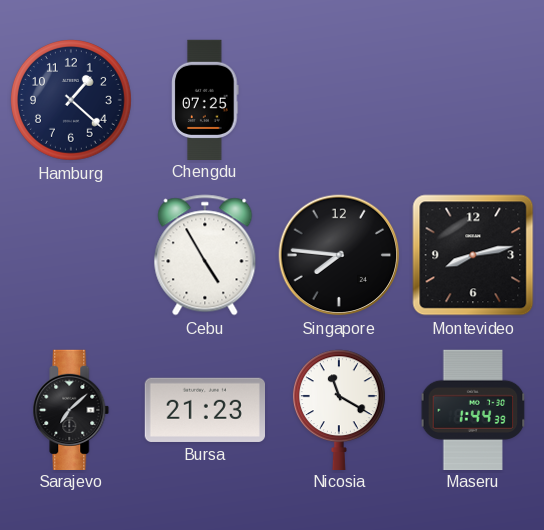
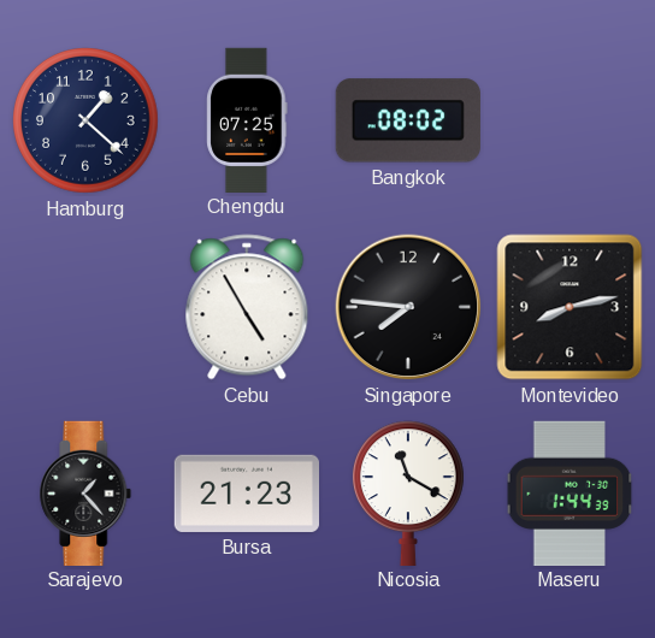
Bangkok: none -> 08:02
Sarajevo: 7:08 -> 1:23
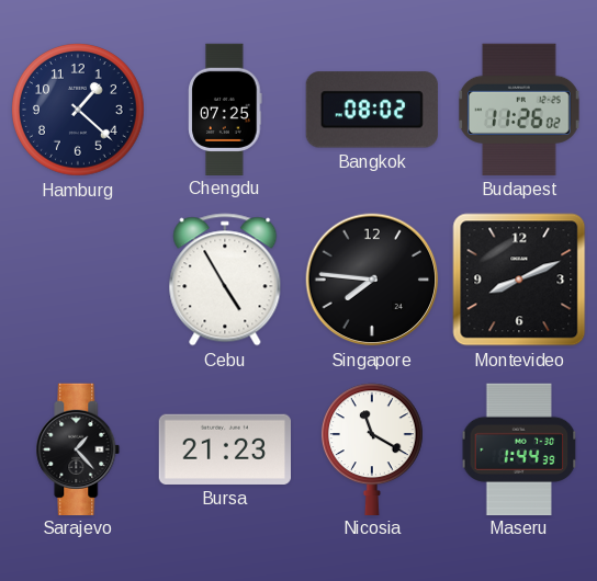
Budapest: none -> 11:26
Montevideo: 8:13 -> 8:11
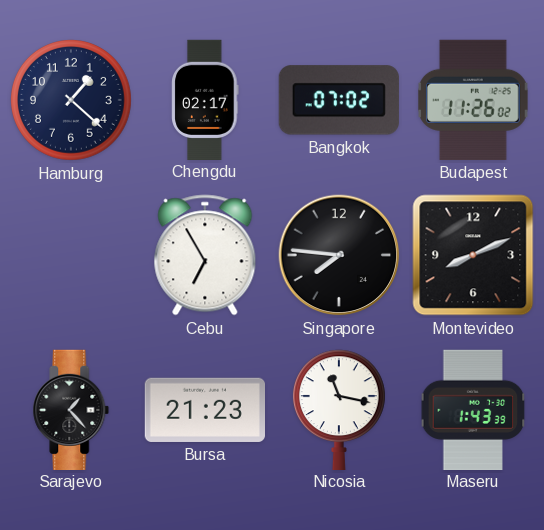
Chengdu: 07:25 -> 02:17
Bangkok: 08:02 -> 07:02
Cebu: 4:55 -> 6:55
Nicosia: 11:20 -> 11:17
Maseru: 1:44 -> 1:43
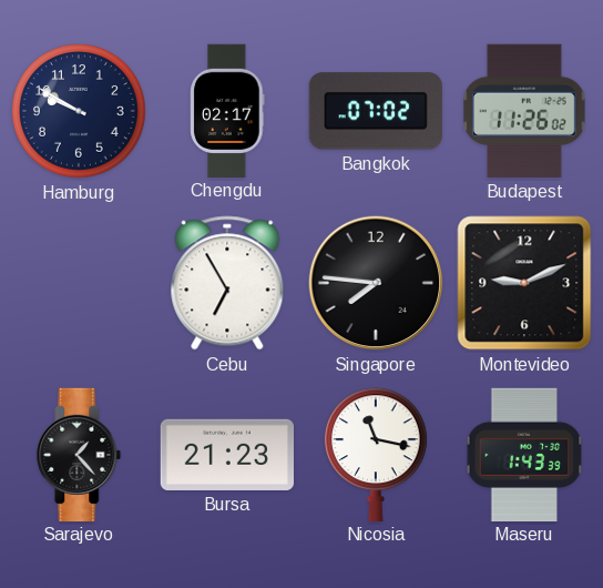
Hamburg: 1:22 -> 9:50
Montevideo: 8:11 -> 9:11
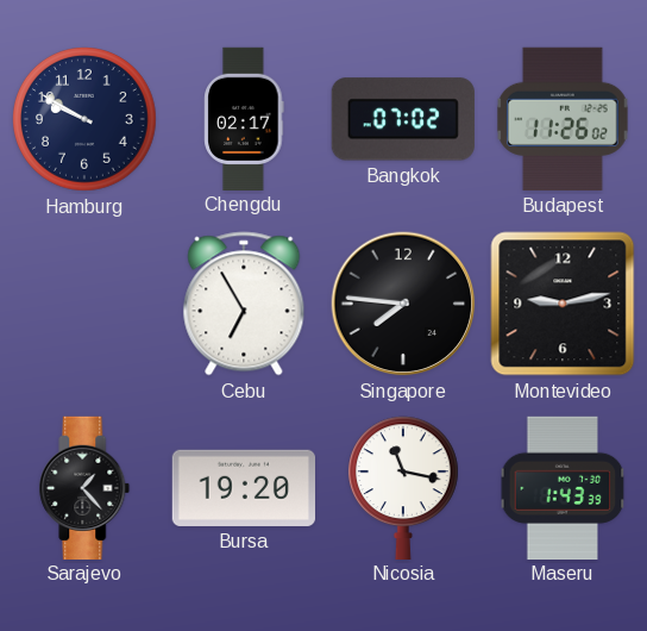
Montevideo: 9:11 -> 9:13
Bursa: 21:23 -> 19:20
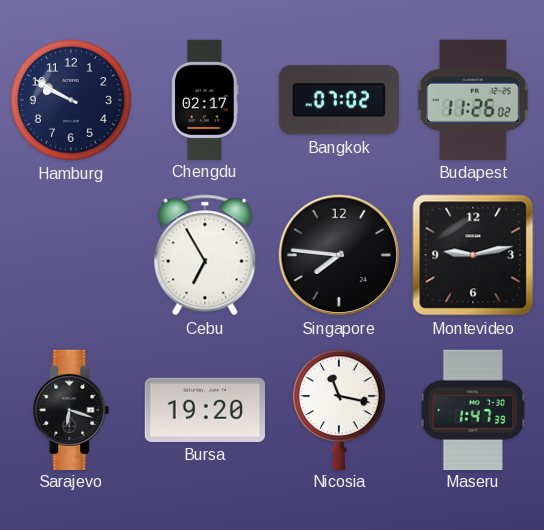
Sarajevo: 1:23 -> 6:18
Maseru: 1:43 -> 1:47
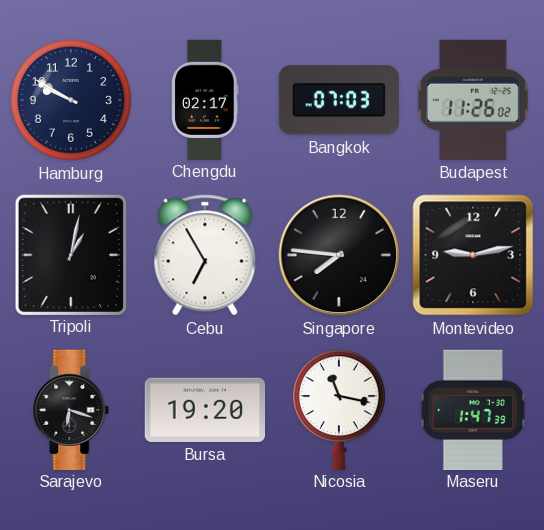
Bangkok: 07:02 -> 07:03
Tripoli: none -> 1:02
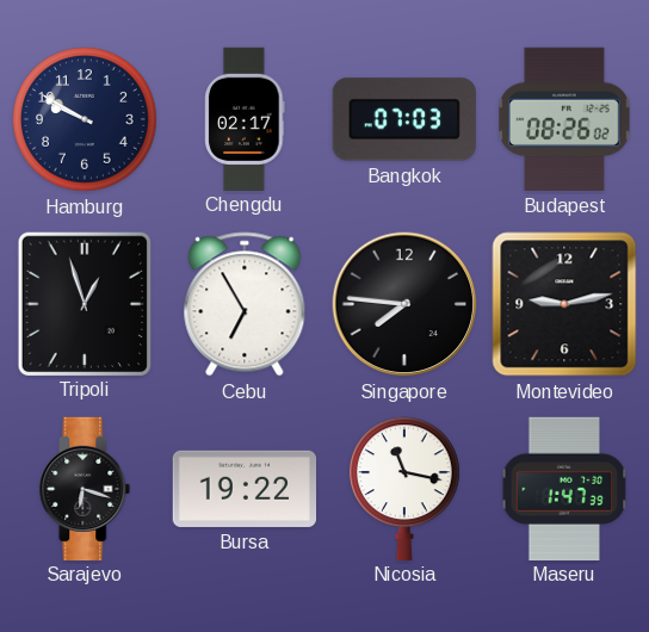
Budapest: 11:26 -> 08:26
Tripoli: 1:02 -> 12:57
Bursa: 19:20 -> 19:22
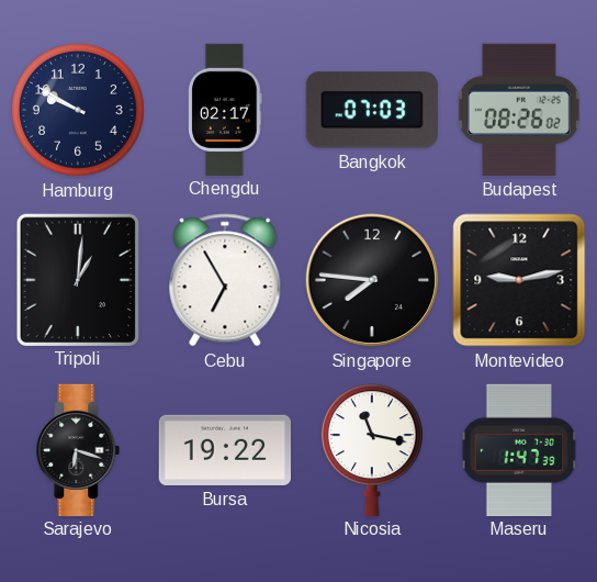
Tripoli: 12:57 -> 1:01
